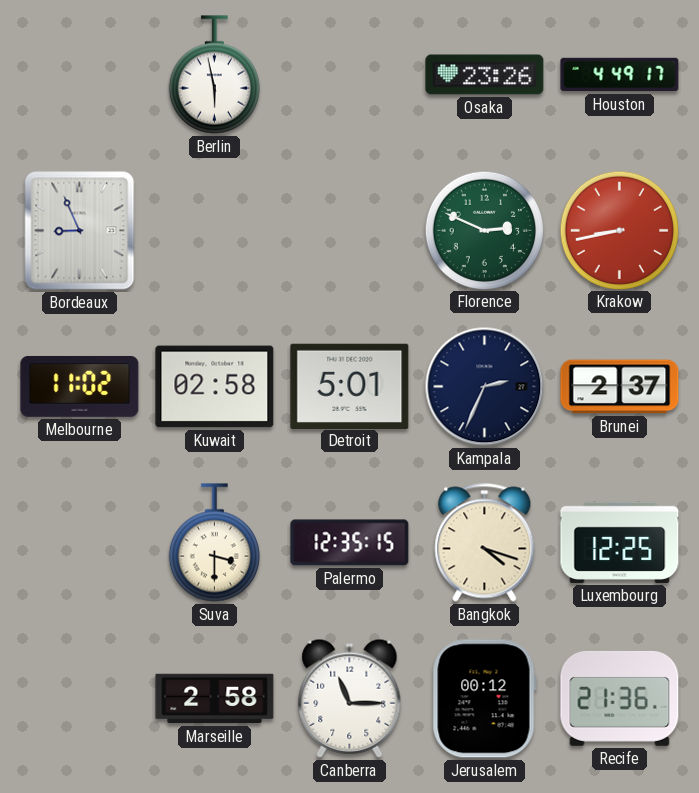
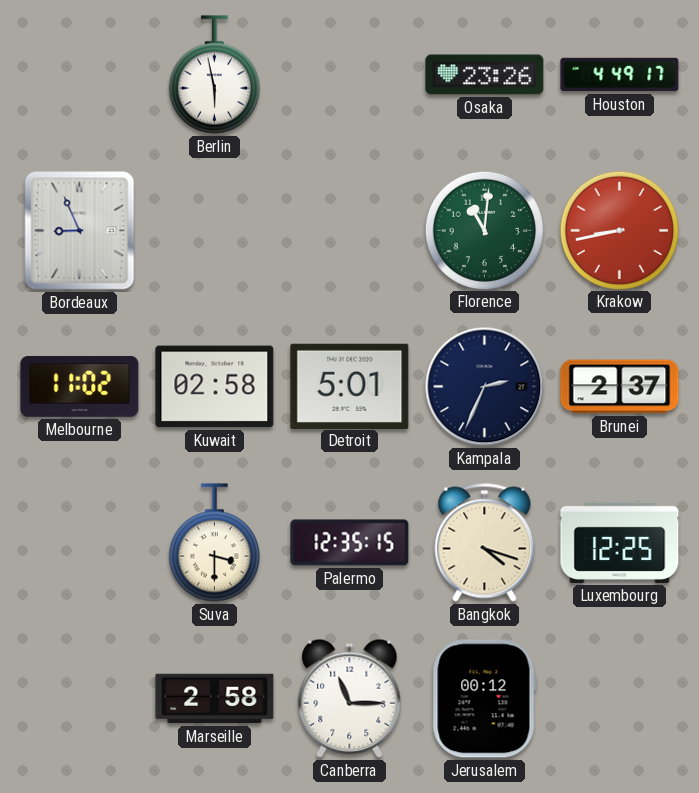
Florence: 2:49 -> 11:01
Recife: 21:36 -> none
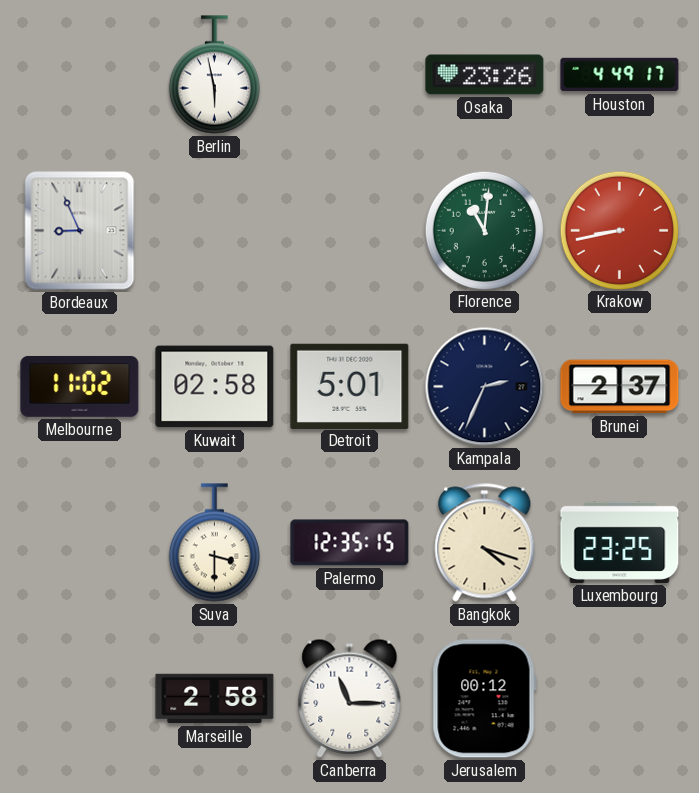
Luxembourg: 12:25 -> 23:25
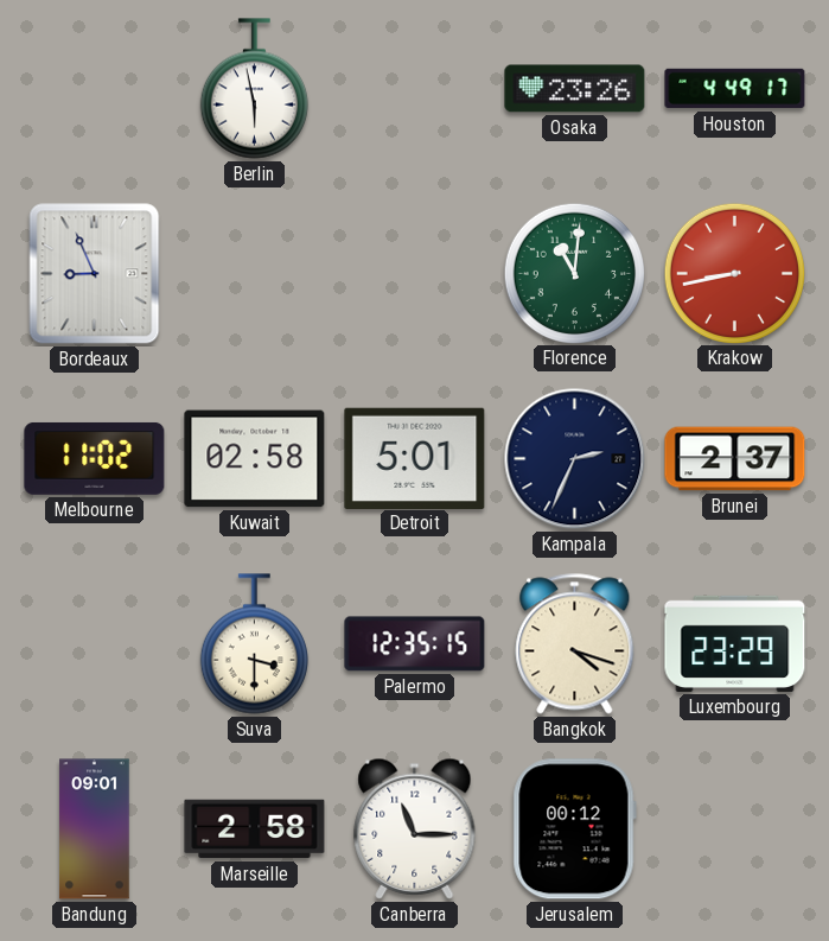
Luxembourg: 23:25 -> 23:29
Bandung: none -> 09:01
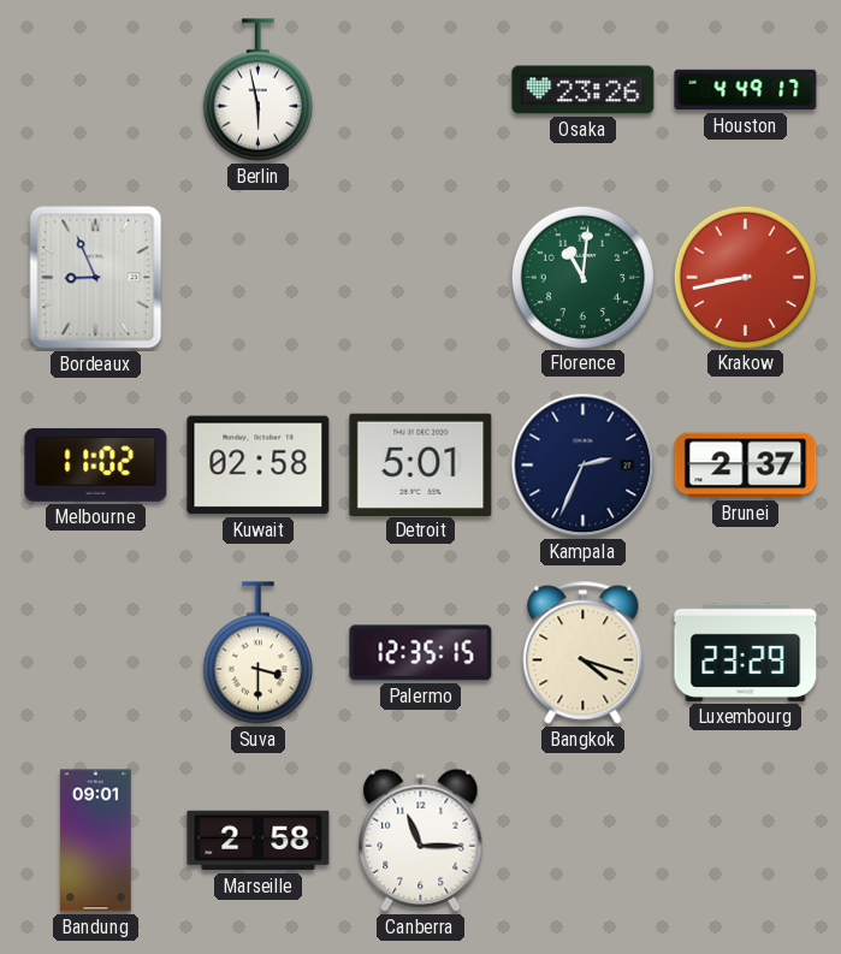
Jerusalem: 00:12 -> none
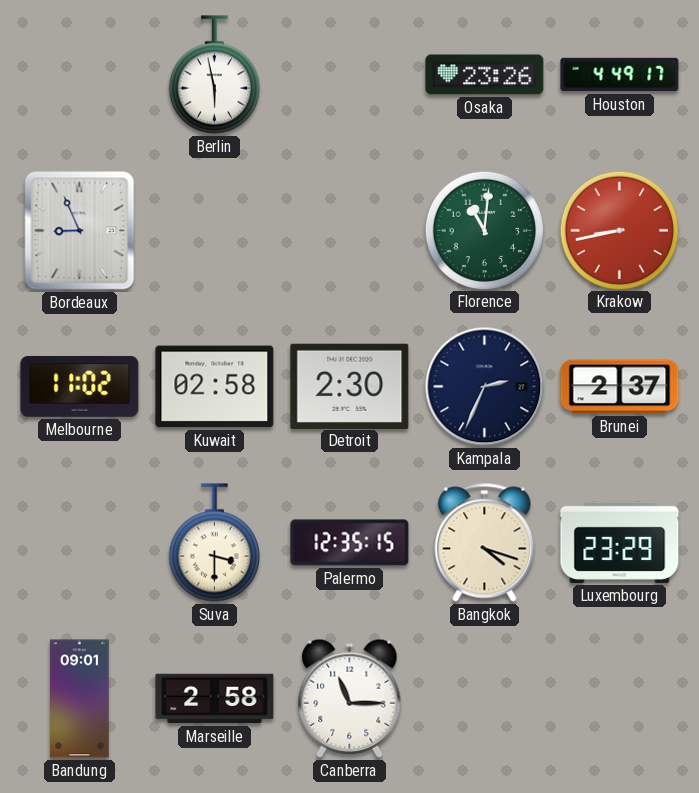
Detroit: 5:01 -> 2:30
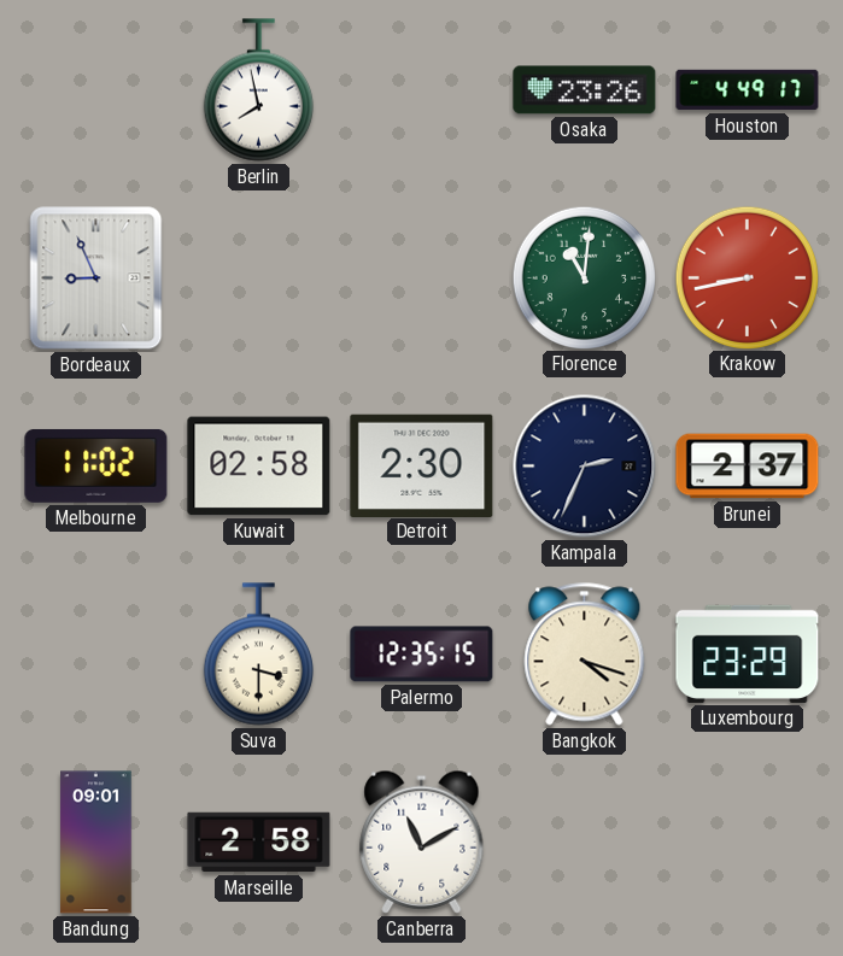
Berlin: 5:58 -> 7:58
Canberra: 11:15 -> 11:10
